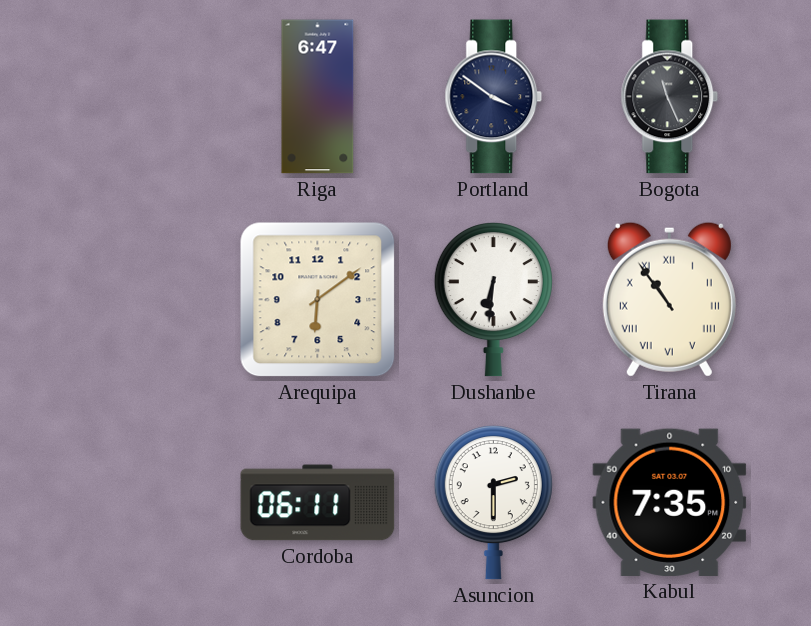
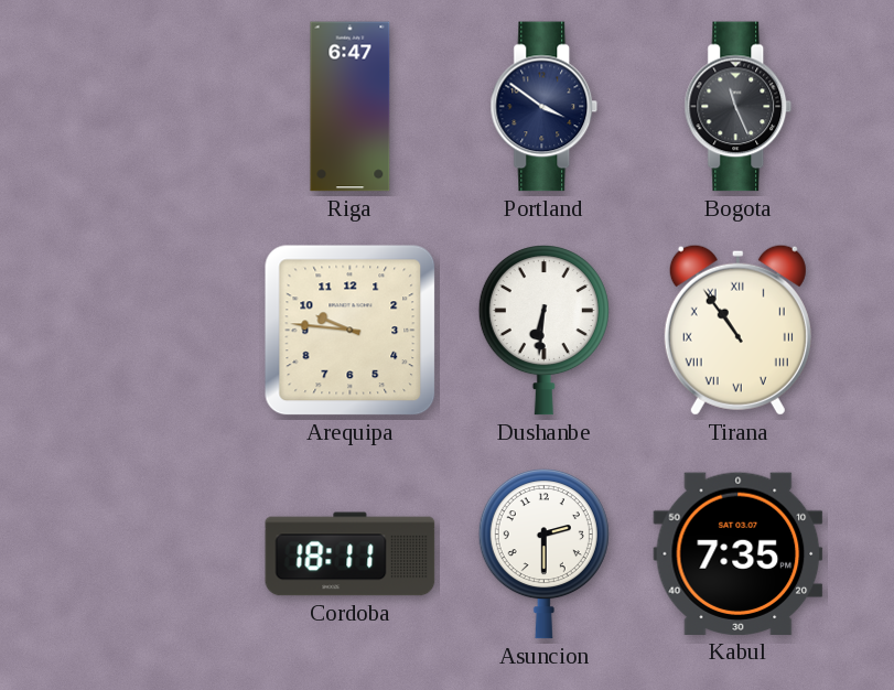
Arequipa: 6:09 -> 9:46
Cordoba: 06:11 -> 18:11
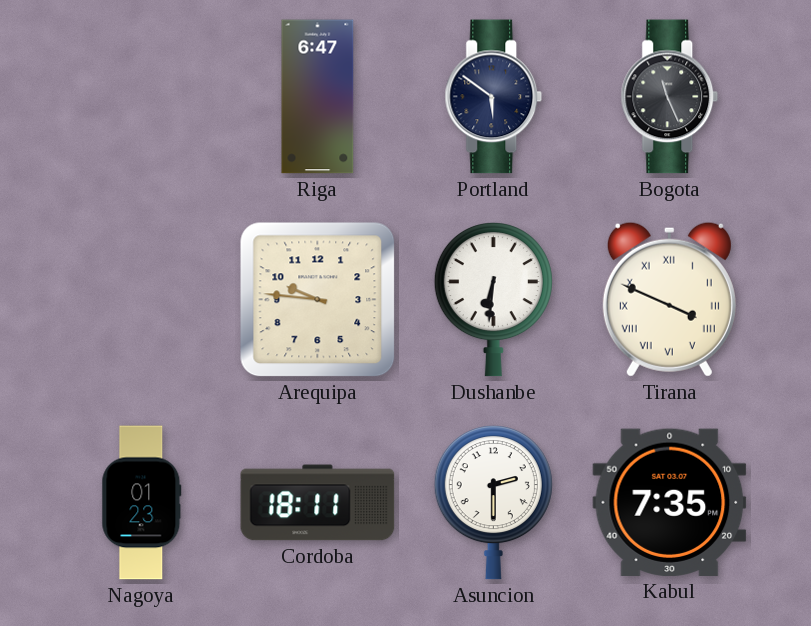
Portland: 3:51 -> 5:51
Tirana: 10:54 -> 3:49
Nagoya: none -> 01:23
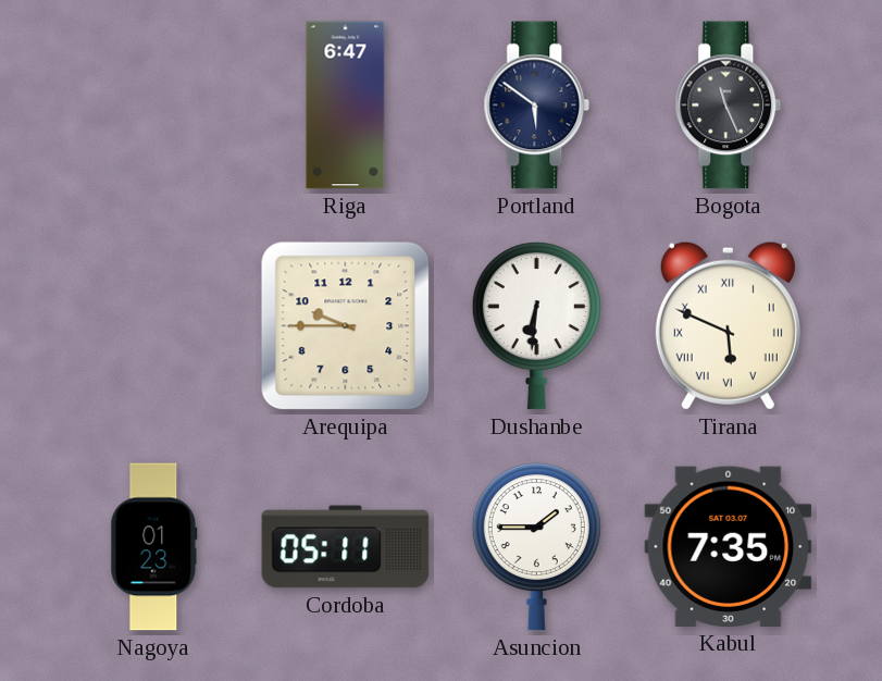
Arequipa: 9:46 -> 9:45
Tirana: 3:49 -> 5:49
Cordoba: 18:11 -> 05:11
Asuncion: 2:30 -> 1:45
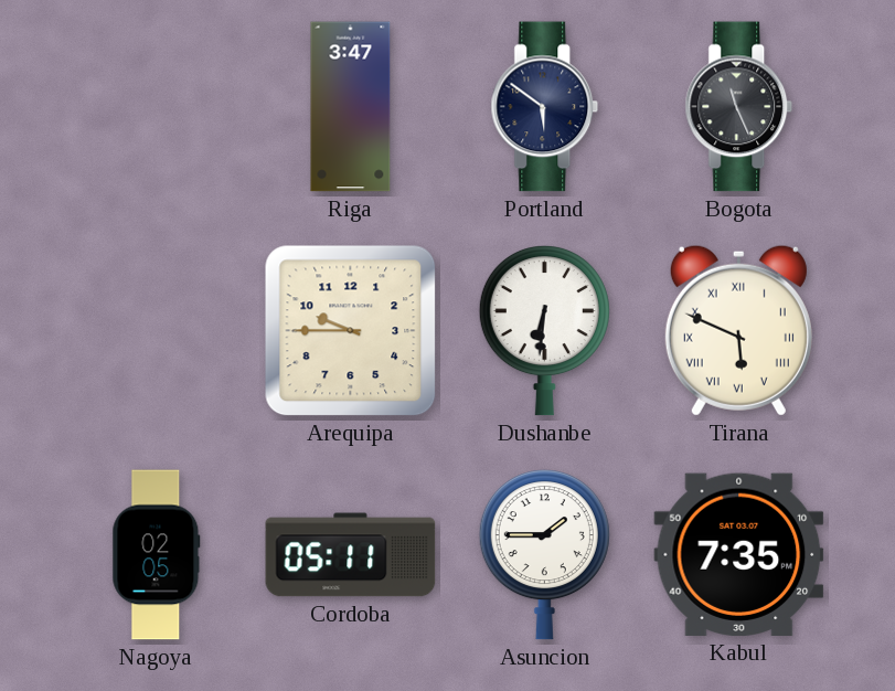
Riga: 6:47 -> 3:47
Nagoya: 01:23 -> 02:05
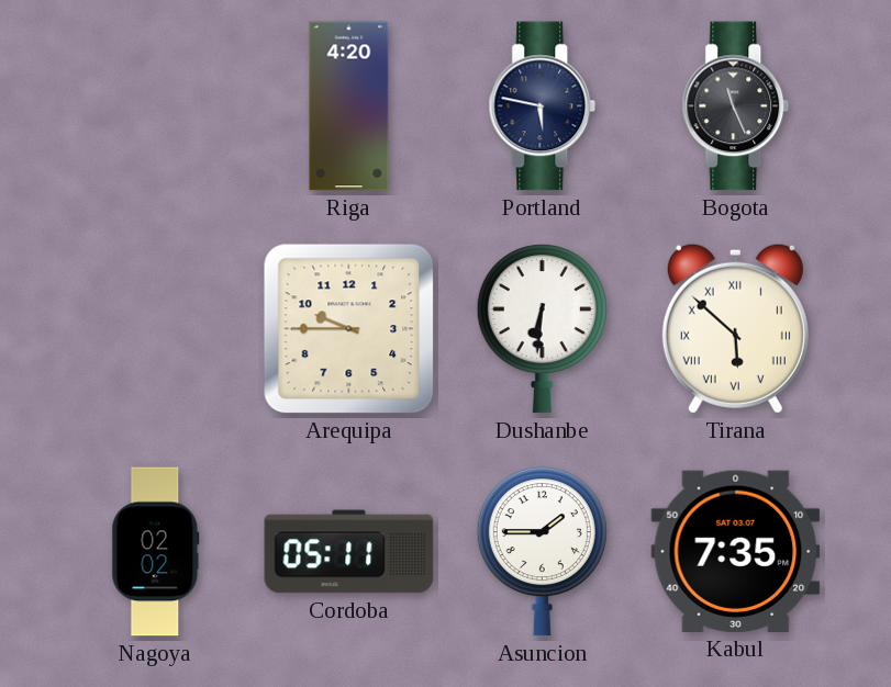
Riga: 3:47 -> 4:20
Portland: 5:51 -> 5:47
Tirana: 5:49 -> 5:52
Nagoya: 02:05 -> 02:02
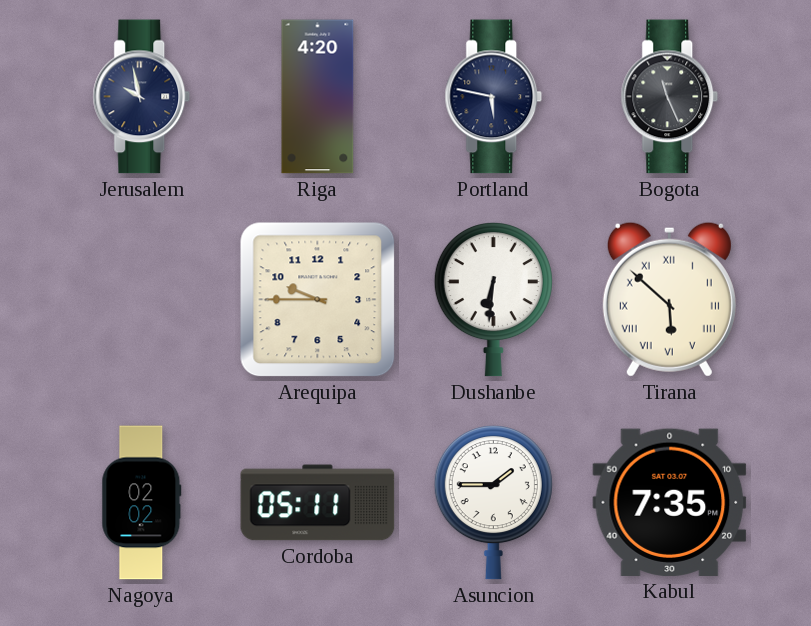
Jerusalem: none -> 9:58
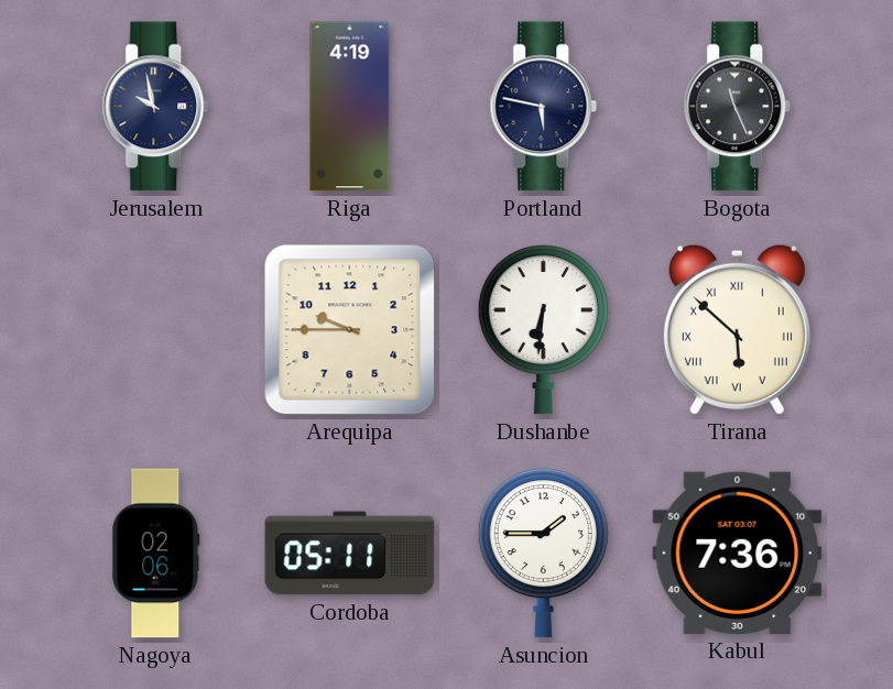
Riga: 4:20 -> 4:19
Nagoya: 02:02 -> 02:06
Kabul: 7:35 -> 7:36
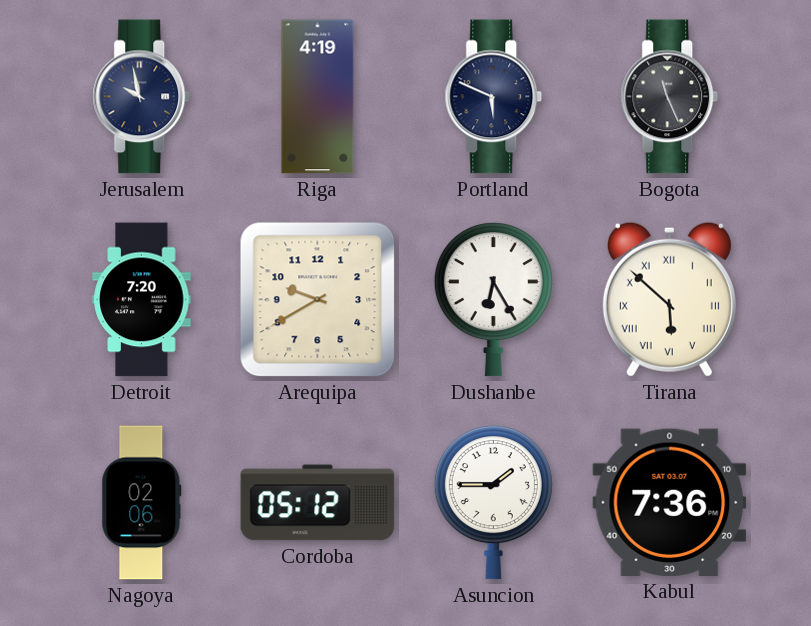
Portland: 5:47 -> 5:49
Detroit: none -> 7:20
Arequipa: 9:45 -> 9:40
Dushanbe: 6:31 -> 6:25
Cordoba: 05:11 -> 05:12
